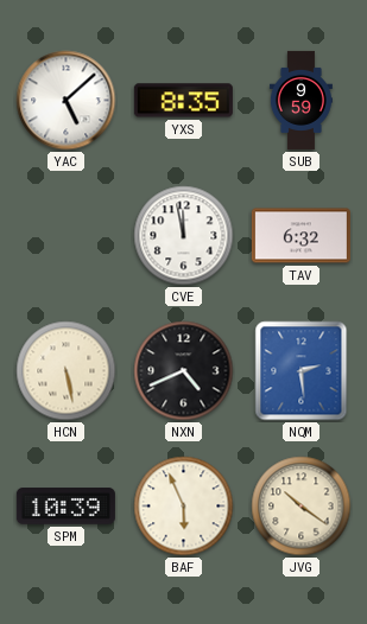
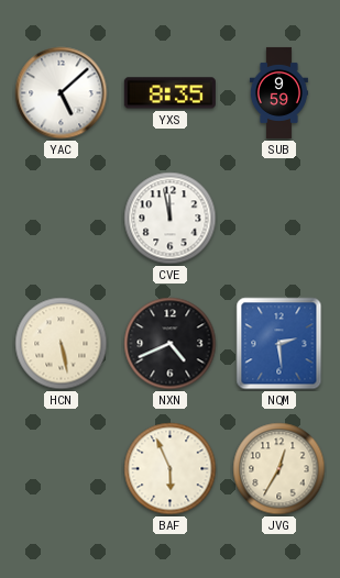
TAV: 6:32 -> none
SPM: 10:39 -> none
JVG: 10:21 -> 12:35
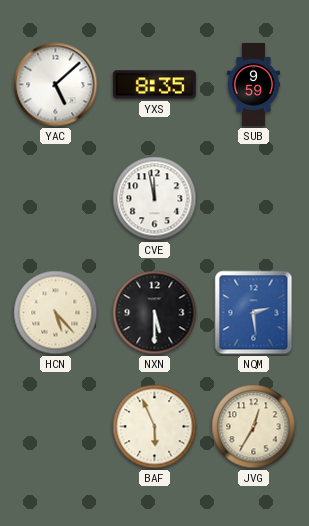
HCN: 5:28 -> 5:23
NXN: 4:41 -> 5:30
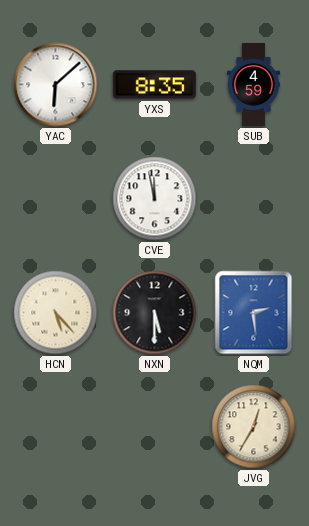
YAC: 5:08 -> 6:08
SUB: 9:59 -> 4:59
BAF: 5:56 -> none
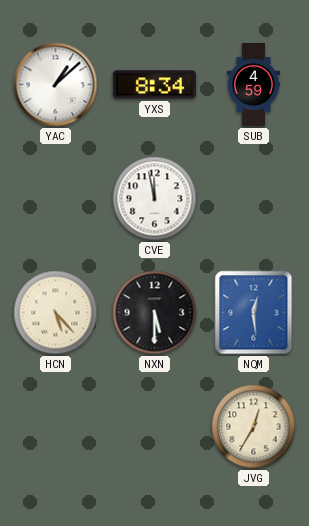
YAC: 6:08 -> 1:08
YXS: 8:35 -> 8:34
NQM: 2:29 -> 12:29
